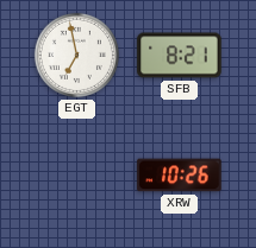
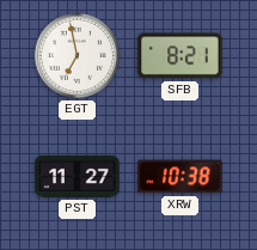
PST: none -> 11:27
XRW: 10:26 -> 10:38
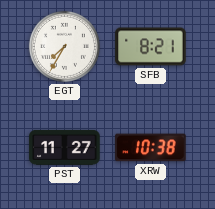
EGT: 6:58 -> 7:35
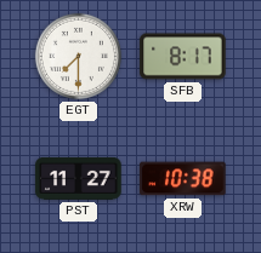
EGT: 7:35 -> 7:30
SFB: 8:21 -> 8:17
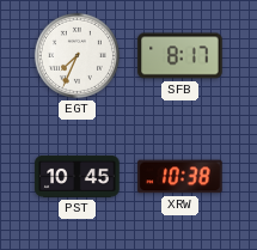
EGT: 7:30 -> 7:34
PST: 11:27 -> 10:45
